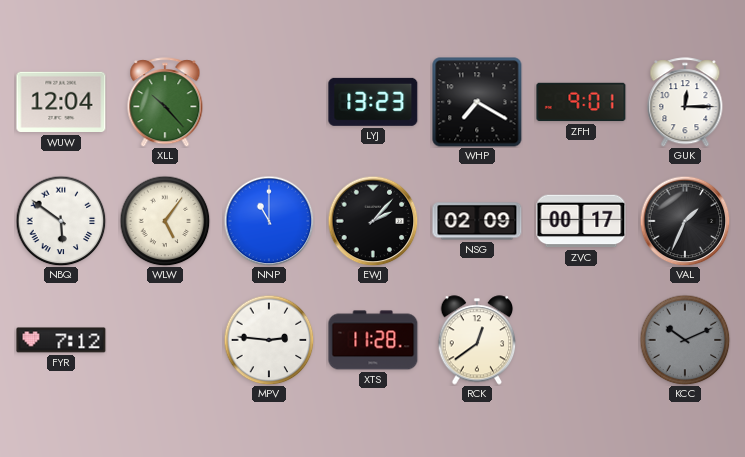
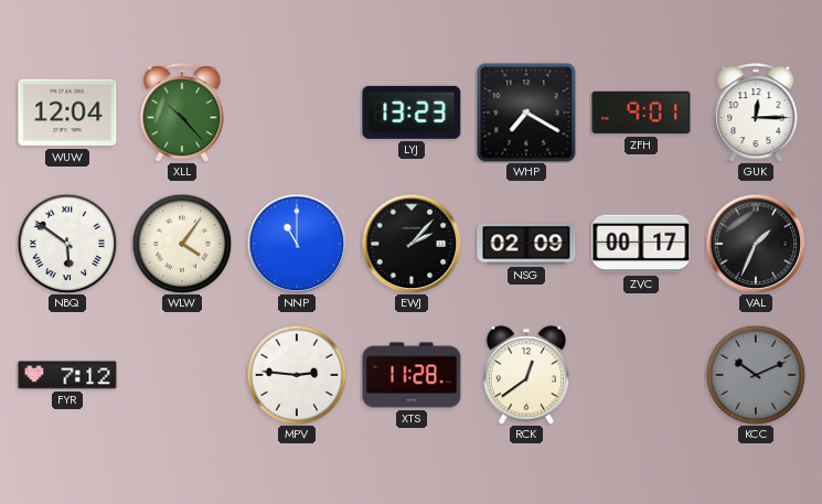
WLW: 5:06 -> 4:06
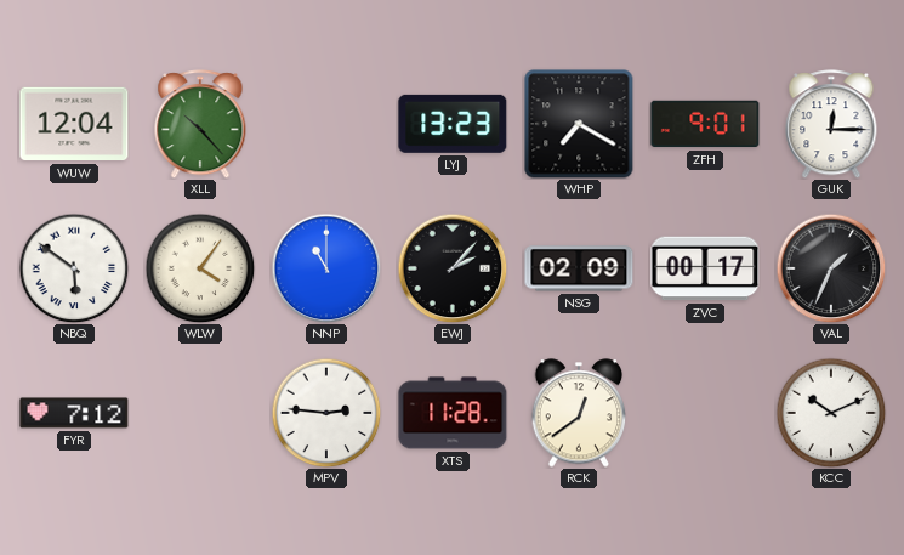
KCC dial: grey -> white
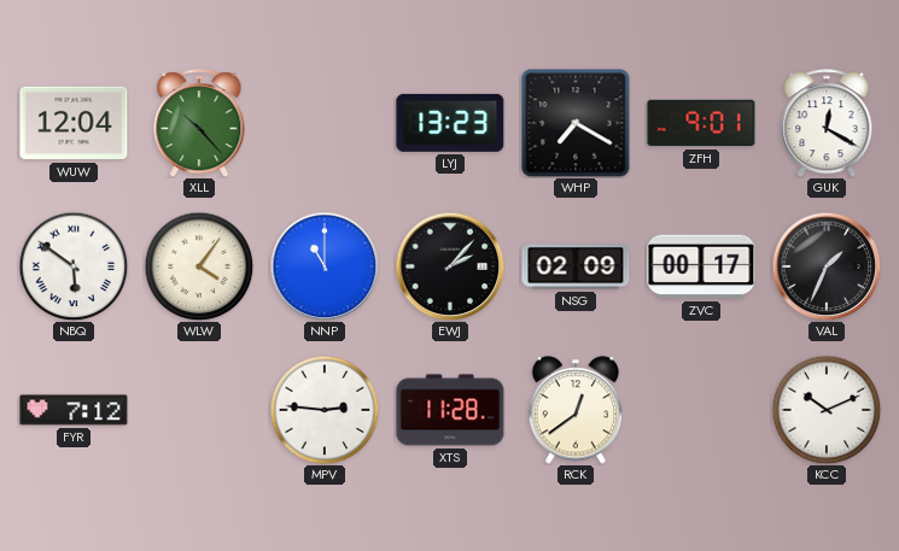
GUK: 12:15 -> 12:20
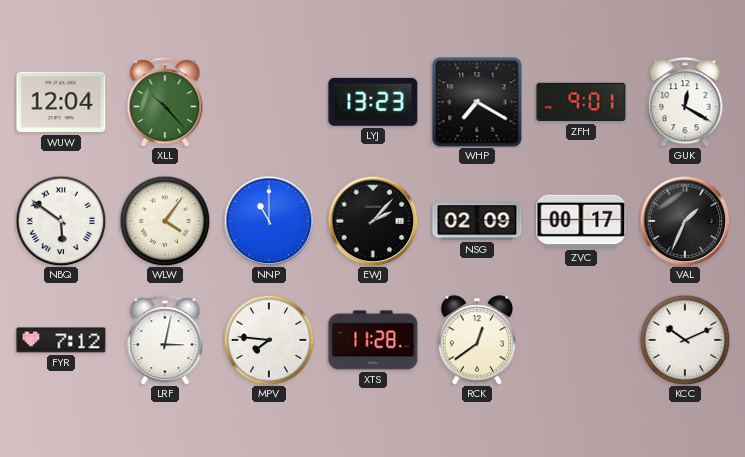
LRF: none -> 3:02
MPV: 2:46 -> 7:46
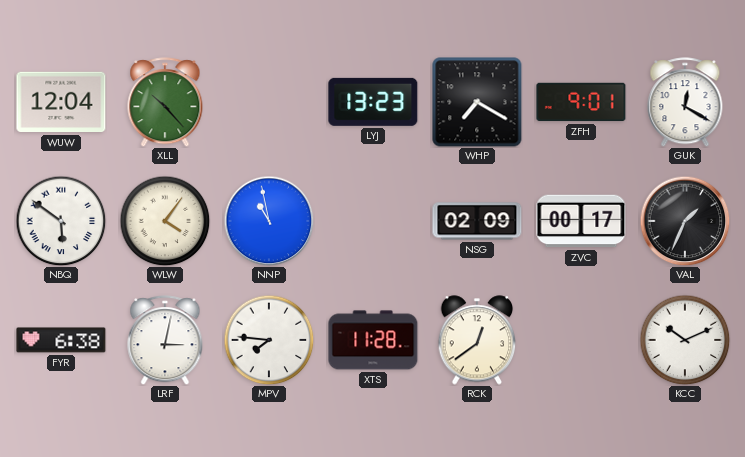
NNP: 11:00 -> 10:58
EWJ: 2:07 -> none
FYR: 7:12 -> 6:38
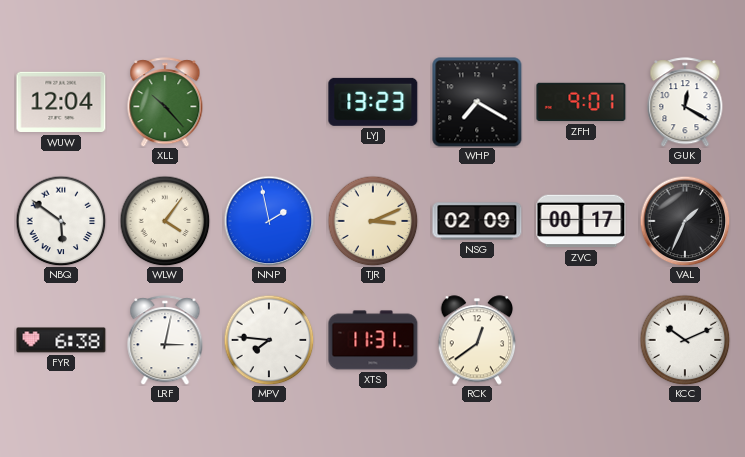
NNP: 10:58 -> 1:58
TJR: none -> 3:11
XTS: 11:28 -> 11:31
